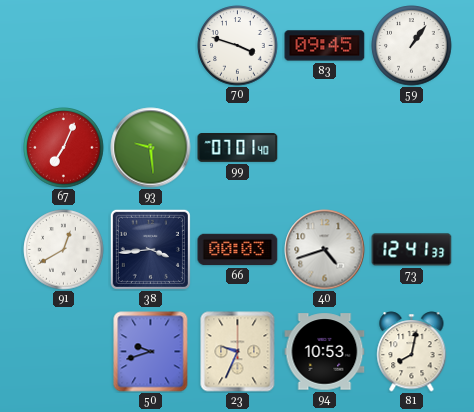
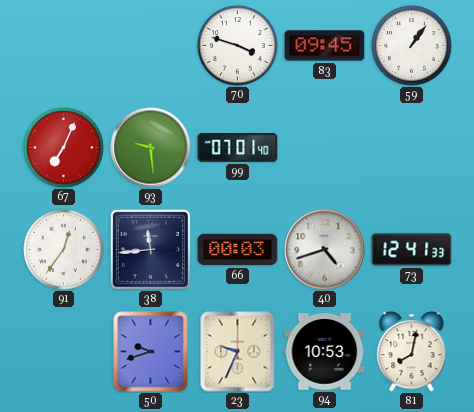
91: 12:40 -> 12:36
38: 3:44 -> 11:44
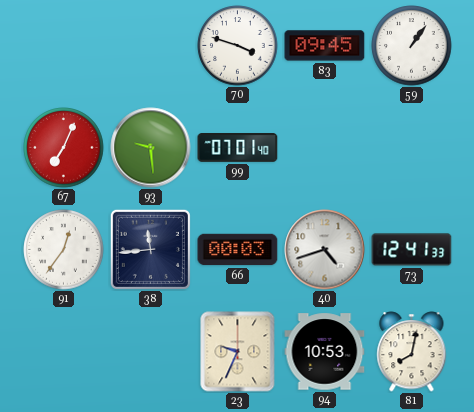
50: 9:42 -> none
